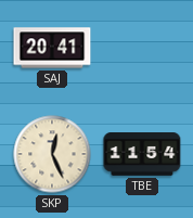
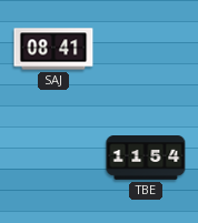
SAJ: 20:41 -> 08:41
SKP: 12:26 -> none
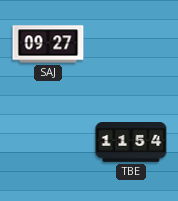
SAJ: 08:41 -> 09:27
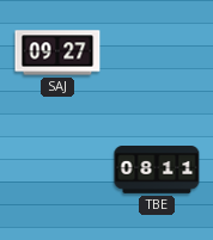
TBE: 11:54 -> 08:11
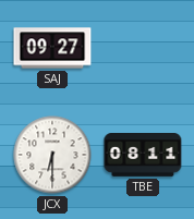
JCX: none -> 6:30
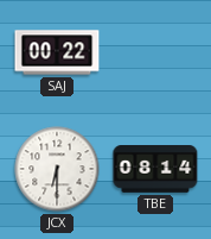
SAJ: 09:27 -> 00:22
TBE: 08:11 -> 08:14
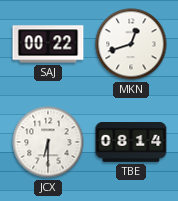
MKN: none -> 12:42
